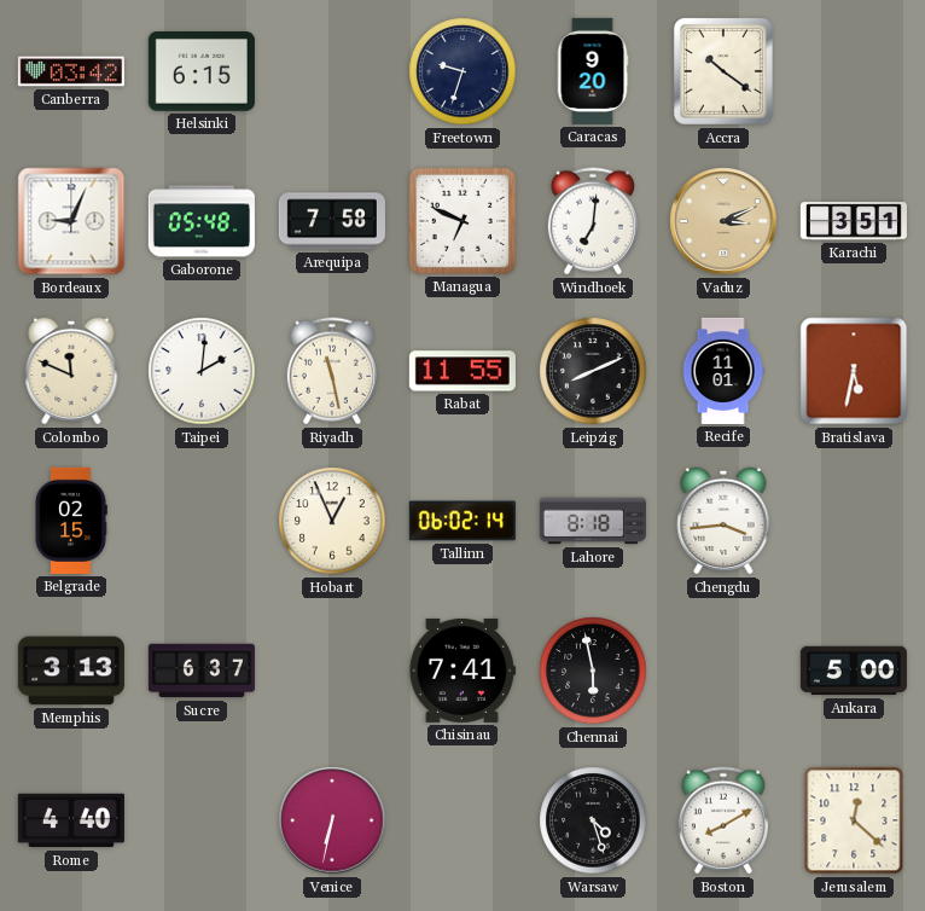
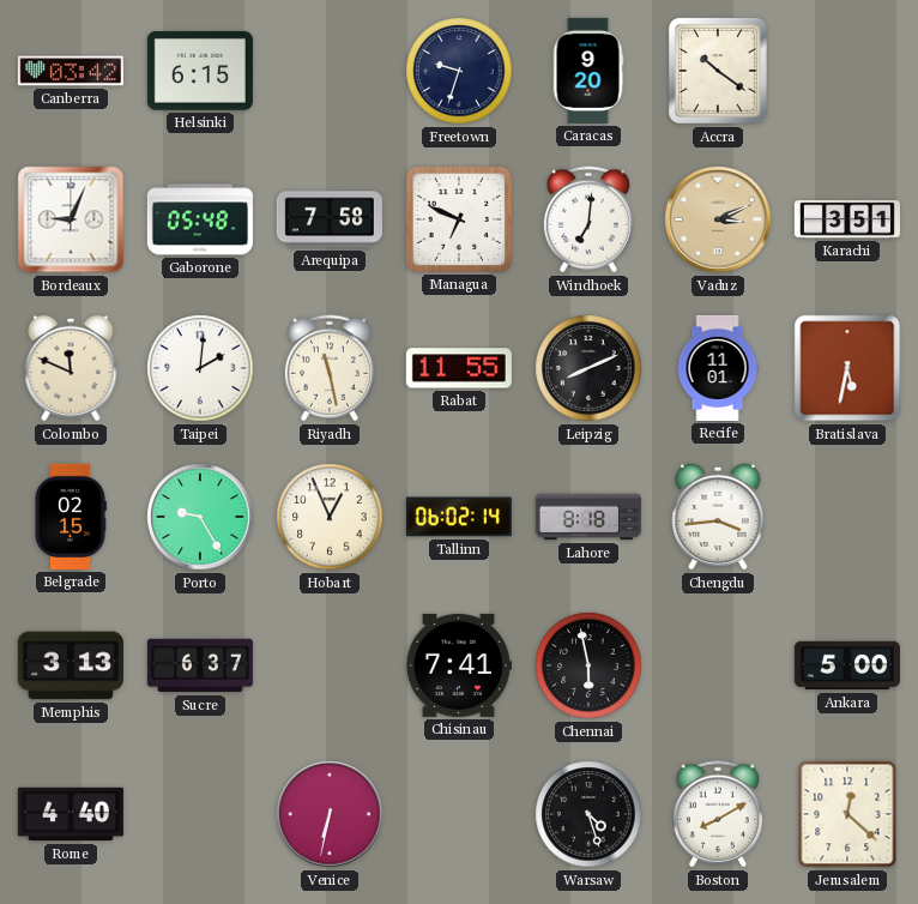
Porto: none -> 9:25
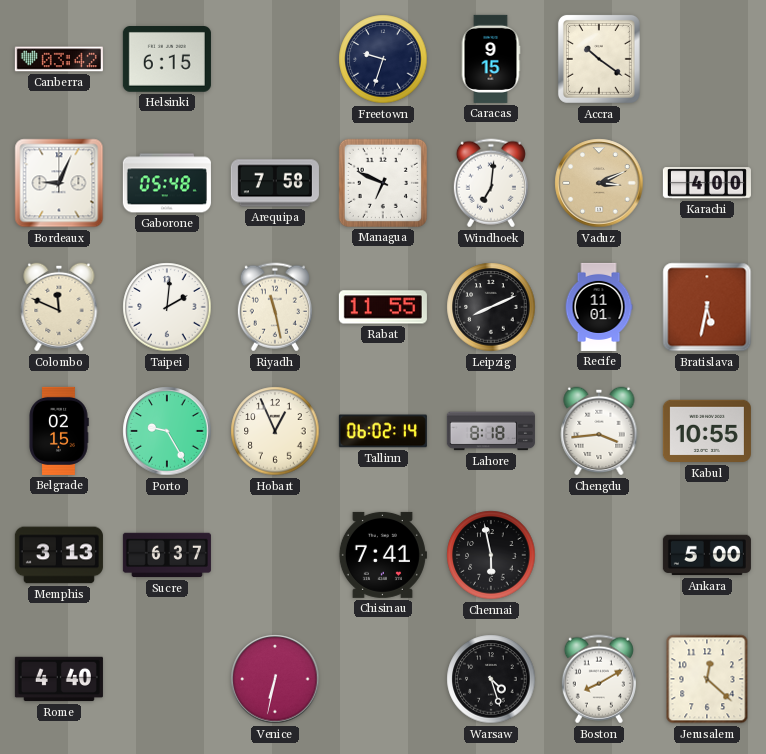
Caracas: 9:20 -> 9:15
Karachi: 3:51 -> 4:00
Kabul: none -> 10:55
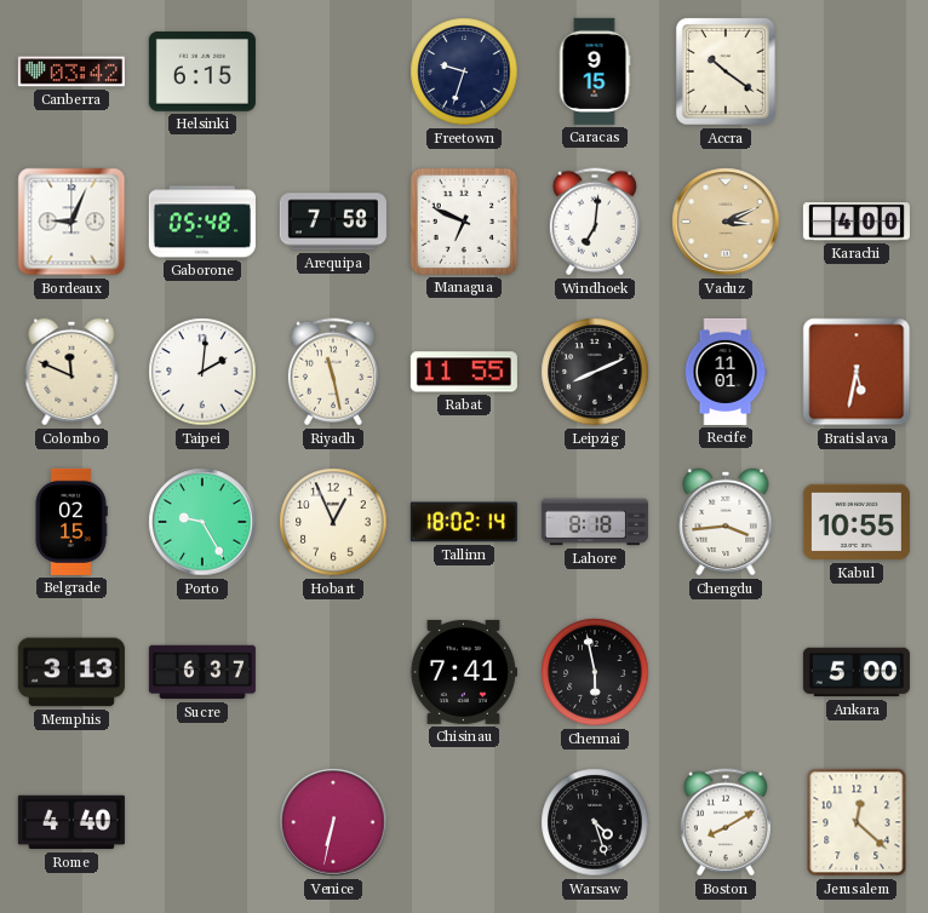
Tallinn: 06:02 -> 18:02
